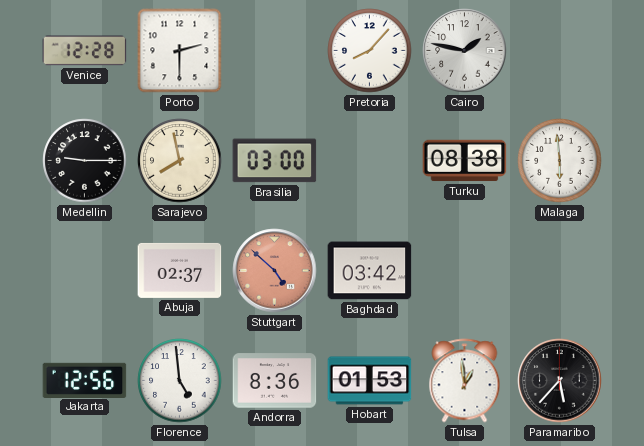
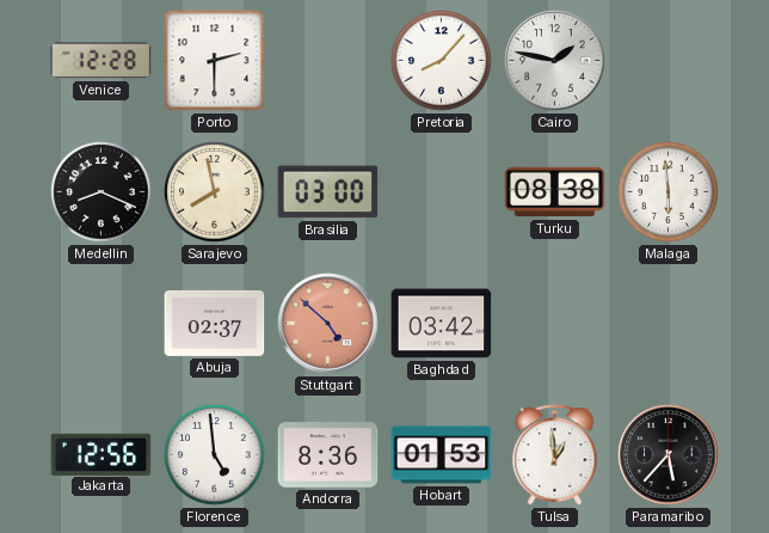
Medellin: 9:15 -> 8:19
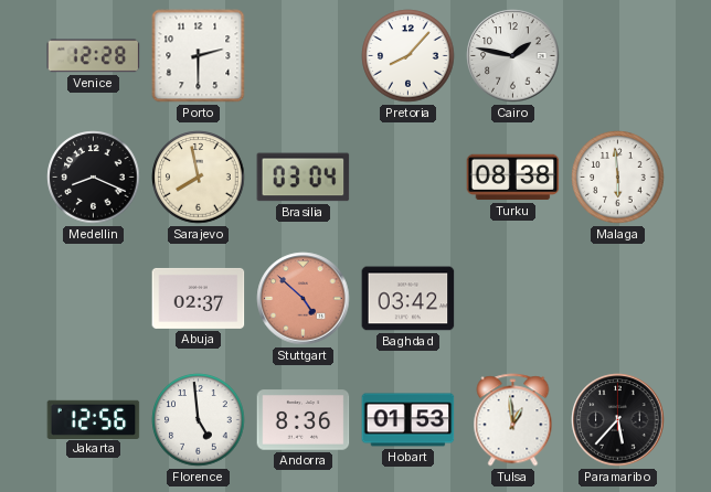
Brasilia: 03:00 -> 03:04
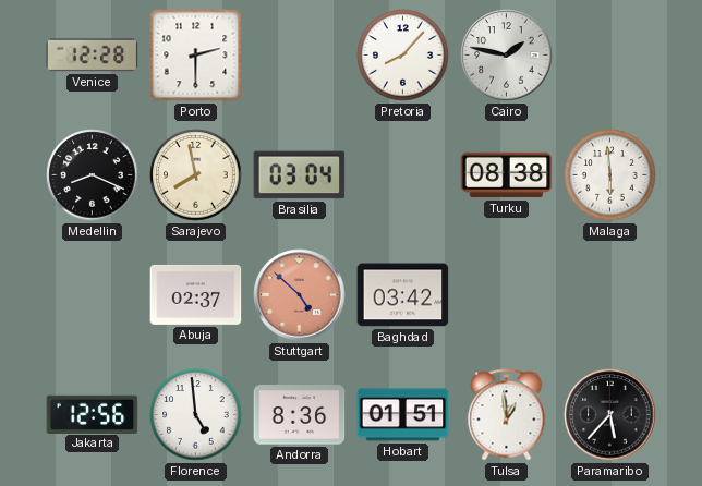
Hobart: 01:53 -> 01:51
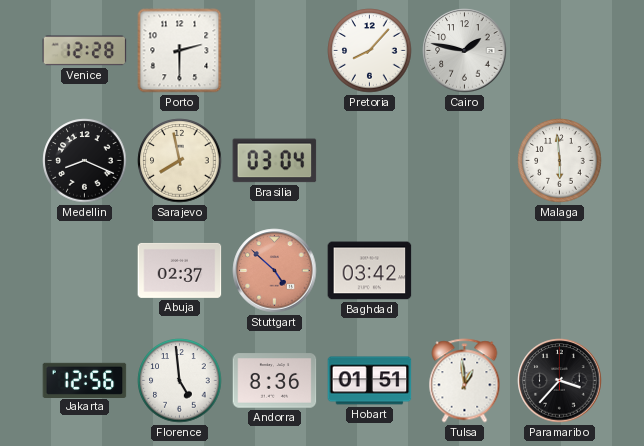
Turku: 08:38 -> none
Paramaribo: 5:37 -> 3:37
